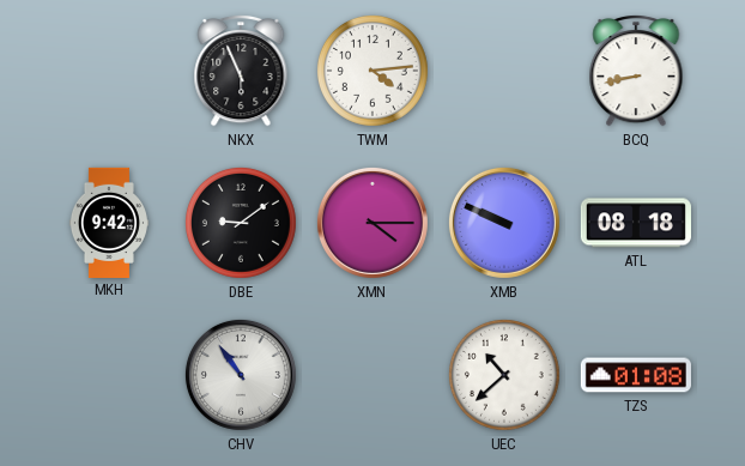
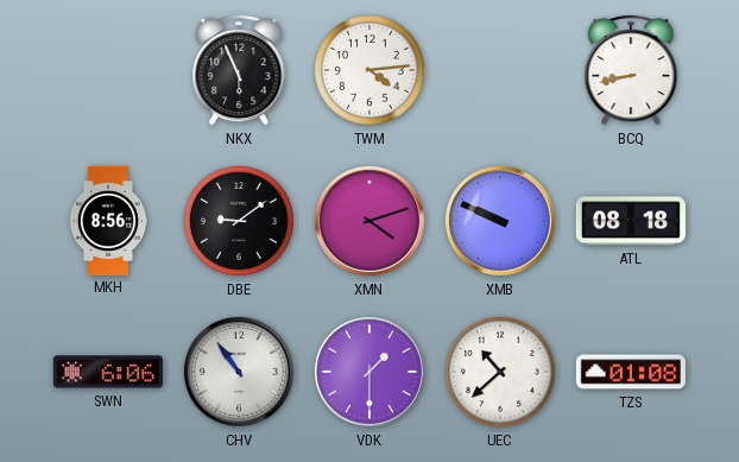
MKH: 9:42 -> 8:56
XMN: 4:15 -> 4:12
SWN: none -> 6:06
VDK: none -> 1:30
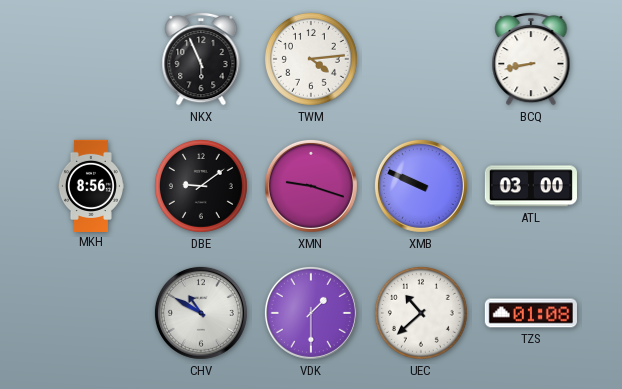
XMN: 4:12 -> 9:18
ATL: 08:18 -> 03:00
SWN: 6:06 -> none
CHV: 10:54 -> 10:50
